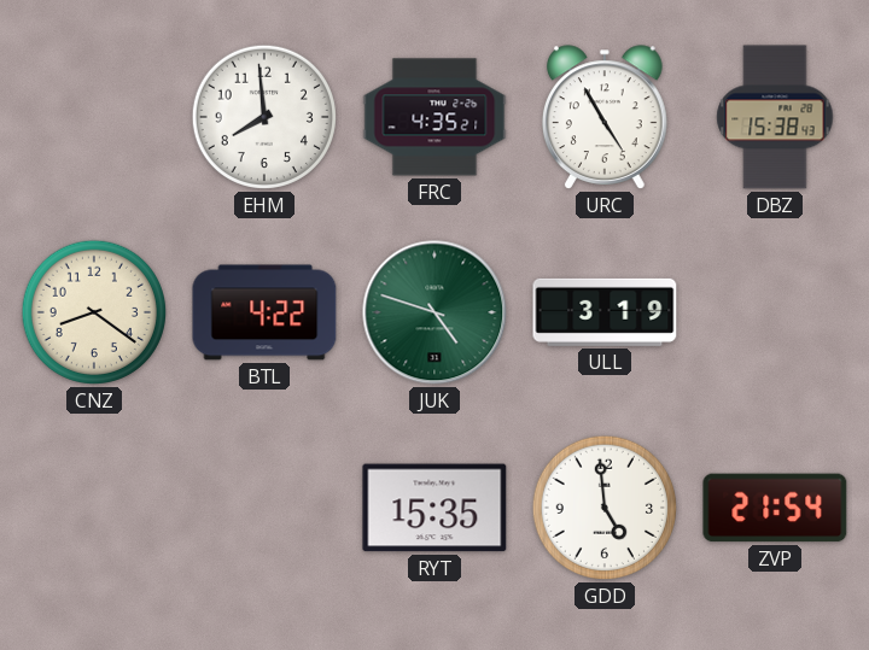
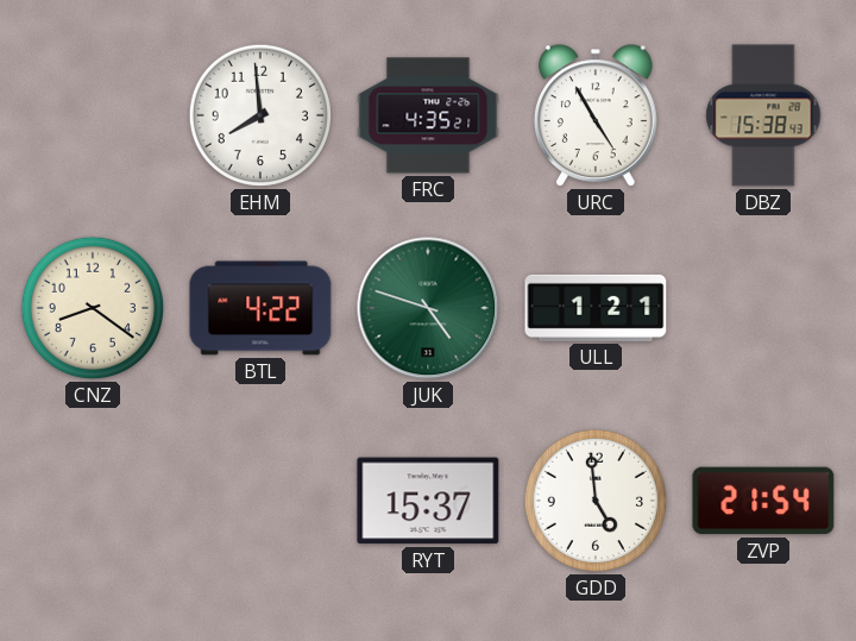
ULL: 3:19 -> 1:21
RYT: 15:35 -> 15:37
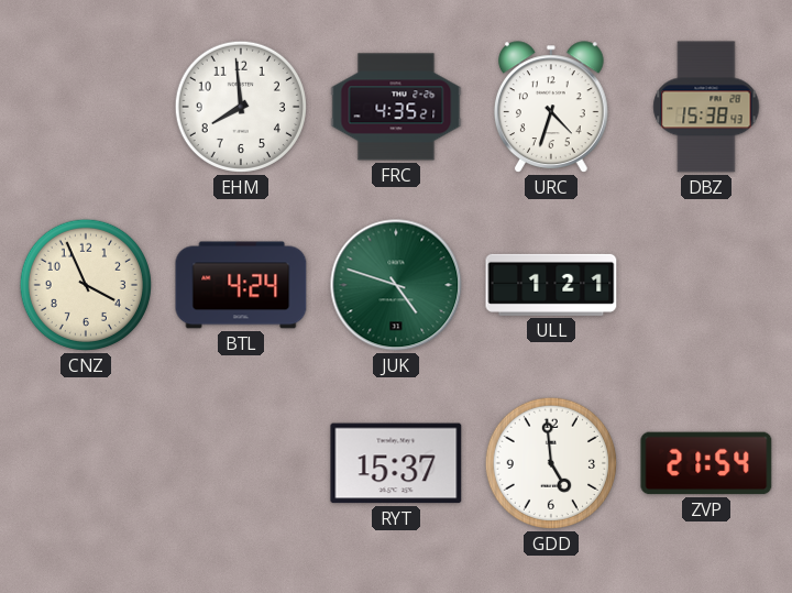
URC: 4:55 -> 4:33
CNZ: 8:21 -> 3:56
BTL: 4:22 -> 4:24
